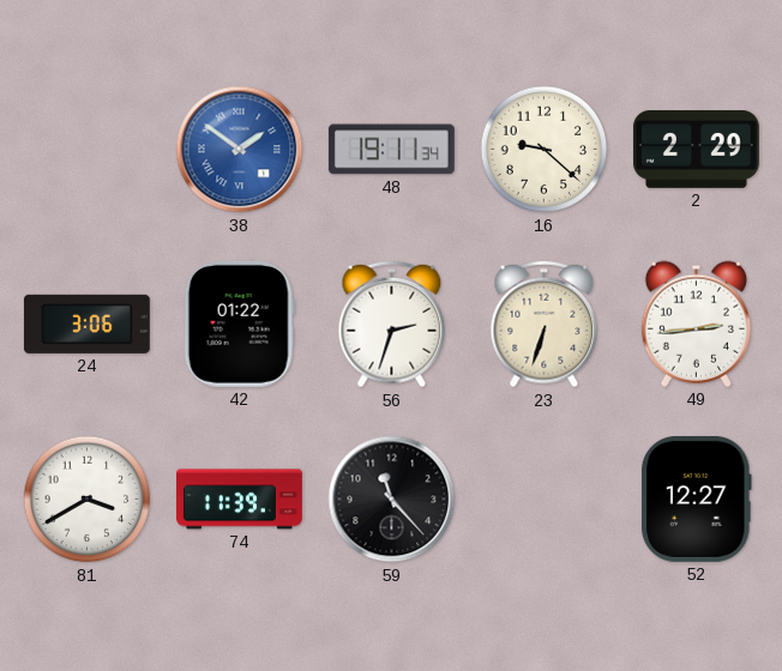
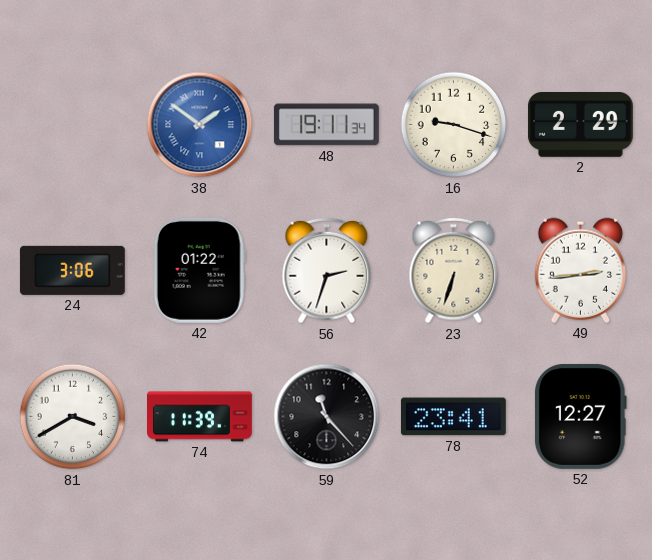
16: 9:22 -> 9:18
78: none -> 23:41
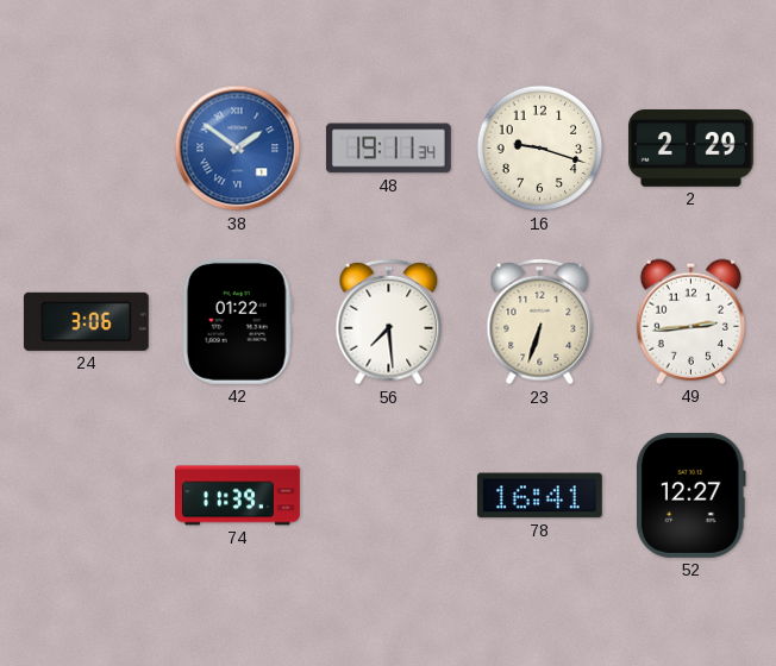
56: 2:33 -> 7:29
81: 3:40 -> none
59: 11:23 -> none
78: 23:41 -> 16:41
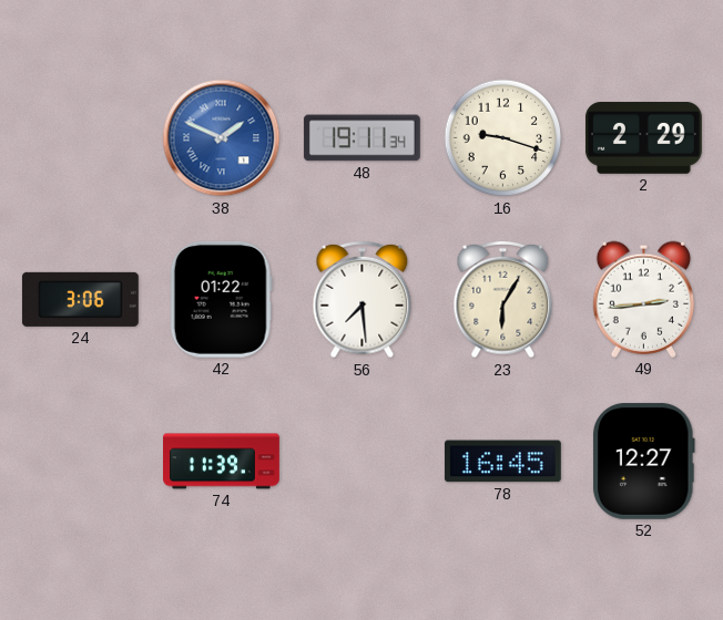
38: 1:51 -> 1:49
23: 6:33 -> 6:05
78: 16:41 -> 16:45
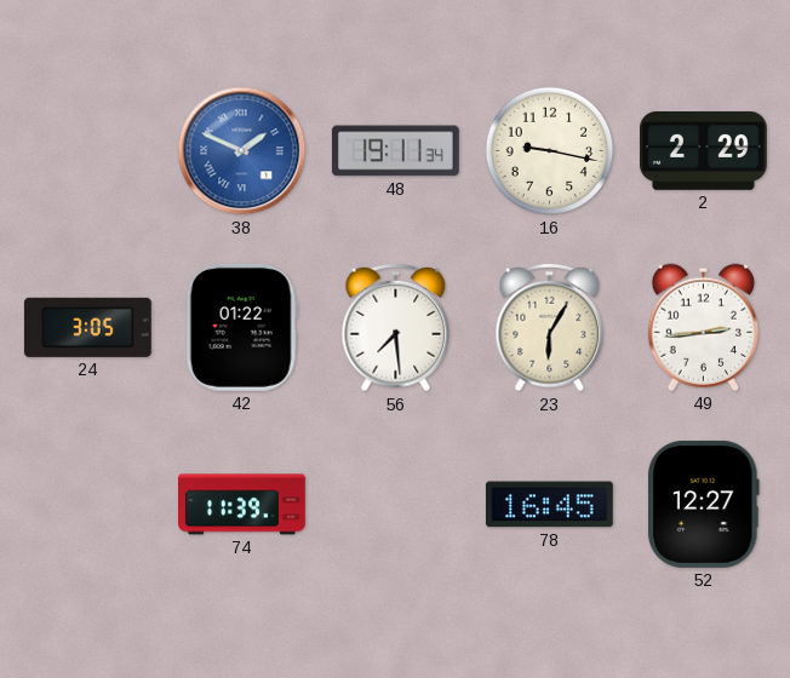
16: 9:18 -> 9:17
24: 3:06 -> 3:05
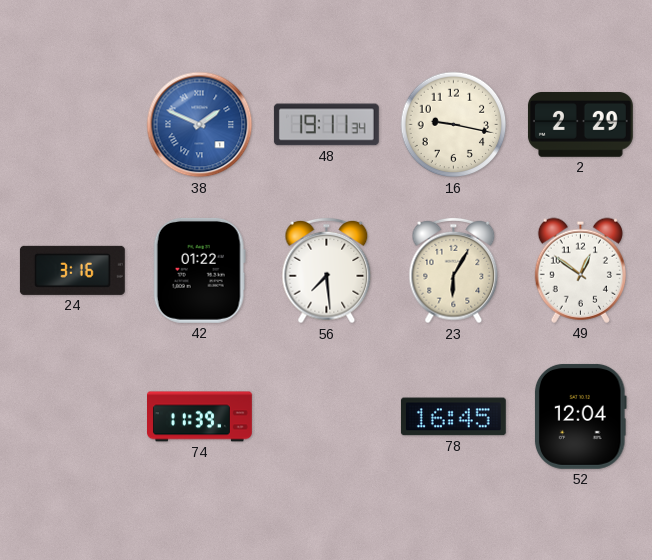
24: 3:05 -> 3:16
49: 2:44 -> 12:51
52: 12:27 -> 12:04
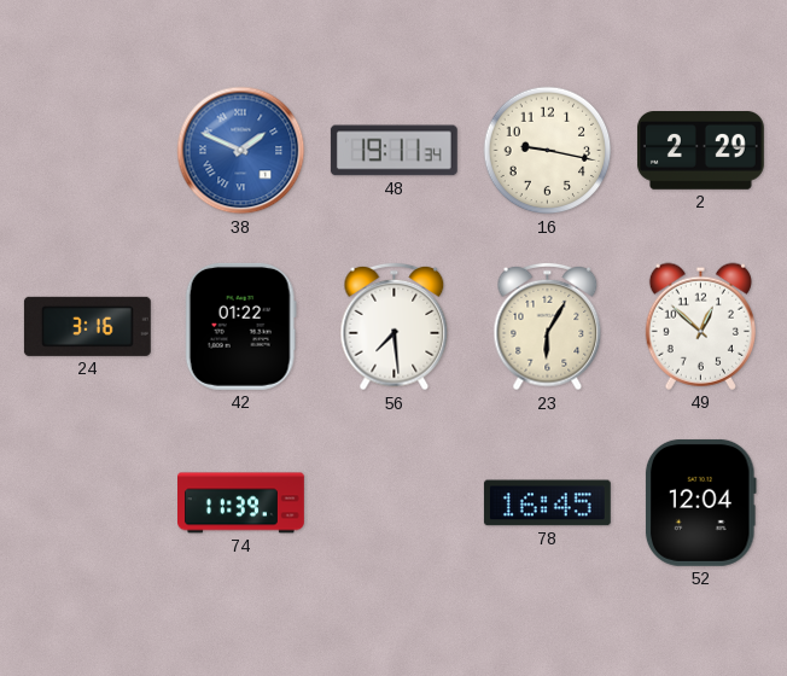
49: 12:51 -> 12:52
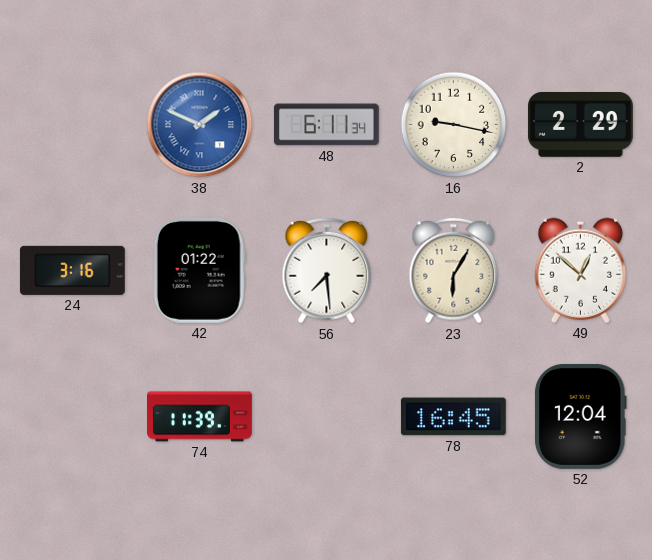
48: 19:11 -> 6:11
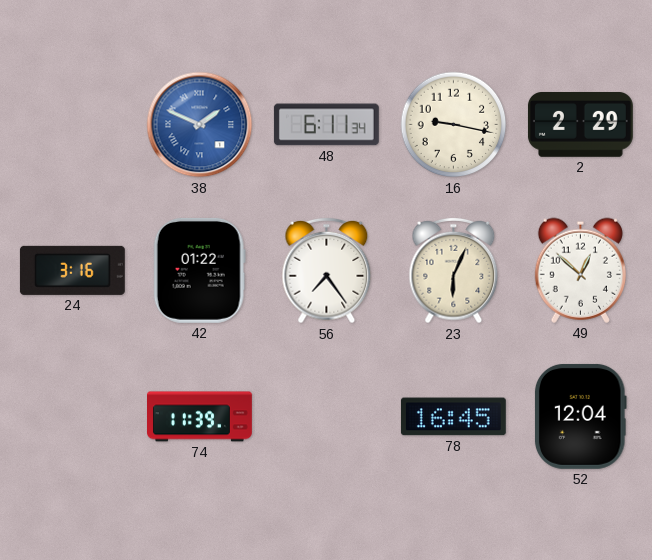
56: 7:29 -> 7:24
23: 6:05 -> 6:04
